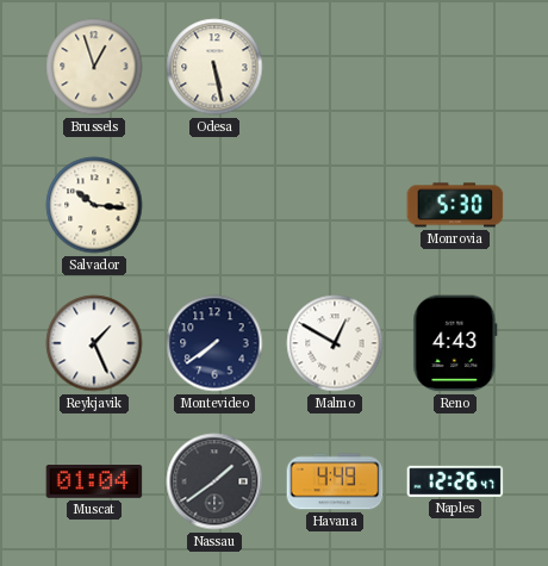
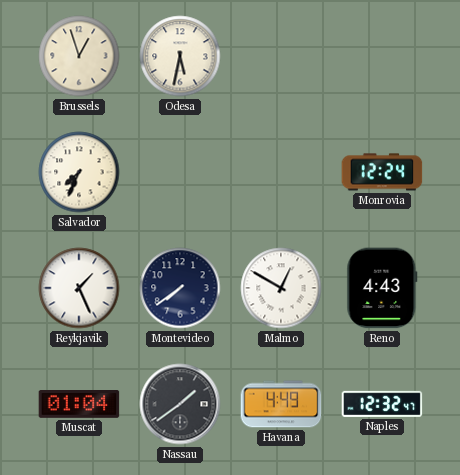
Odesa: 5:28 -> 5:32
Salvador: 10:16 -> 7:34
Monrovia: 5:30 -> 12:24
Naples: 12:26 -> 12:32
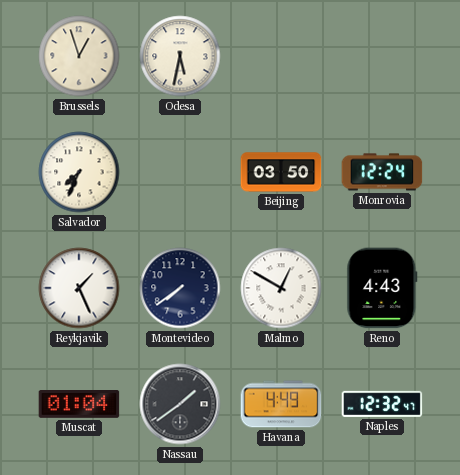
Beijing: none -> 03:50
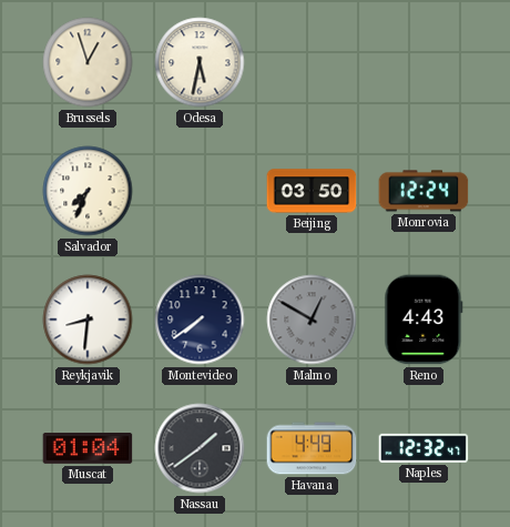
Reykjavik: 1:26 -> 8:31
Malmo dial: white -> grey
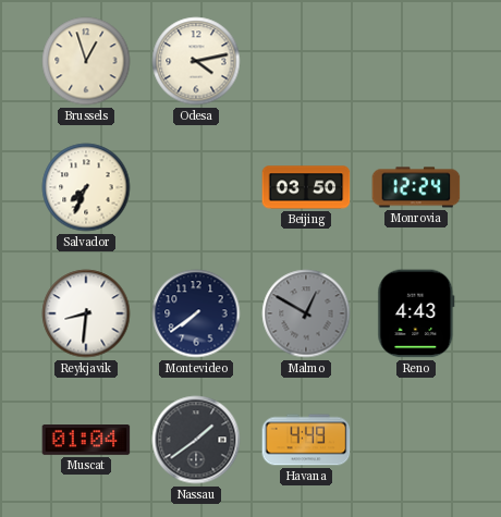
Odesa: 5:32 -> 4:13
Naples: 12:32 -> none
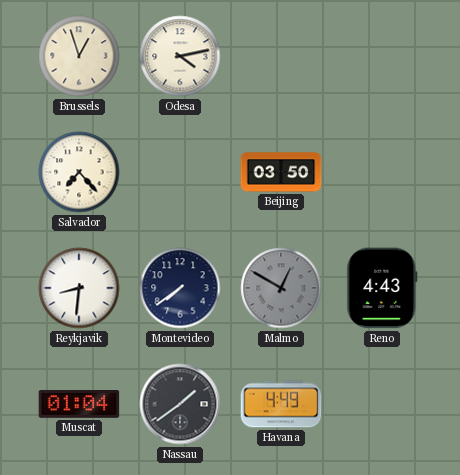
Salvador: 7:34 -> 7:23
Monrovia: 12:24 -> none
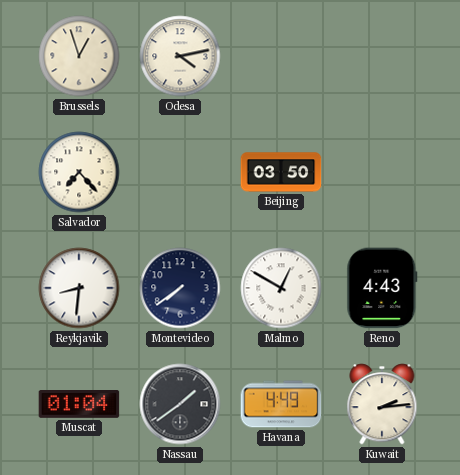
Malmo dial: grey -> white
Kuwait: none -> 2:14
